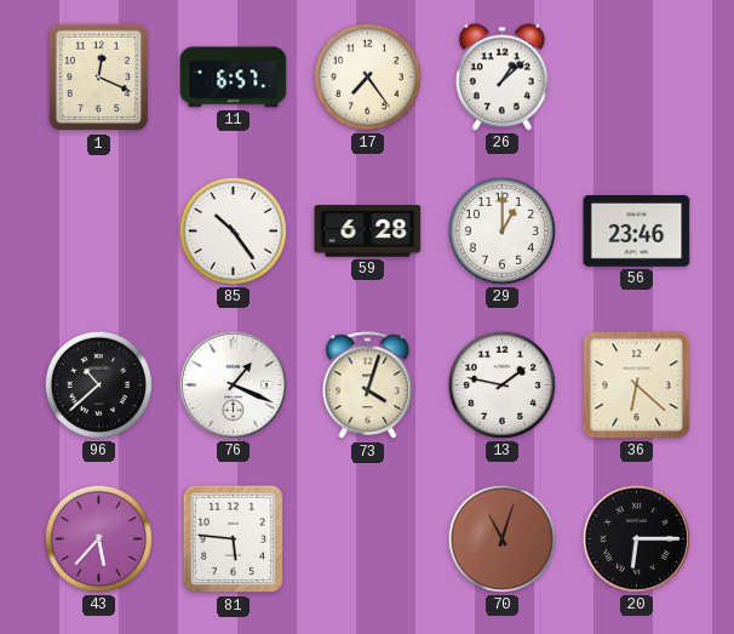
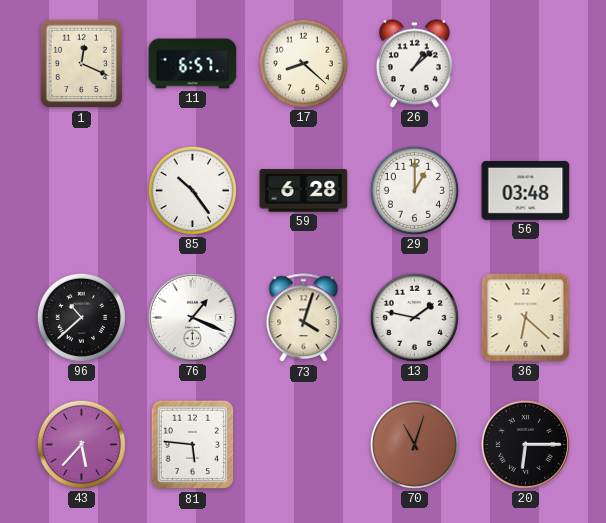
17: 7:24 -> 8:22
56: 23:46 -> 03:48
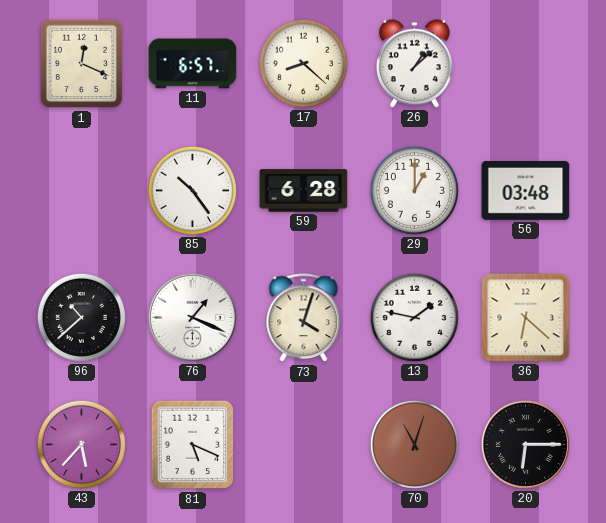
81: 5:46 -> 5:19
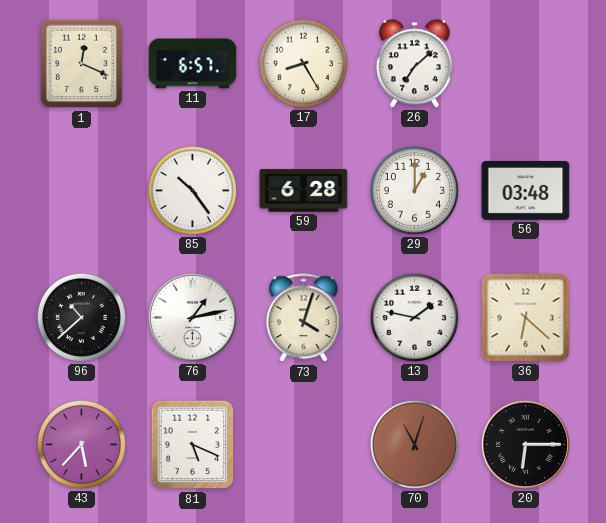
17: 8:22 -> 8:25
26: 1:08 -> 7:08
76: 1:19 -> 1:13
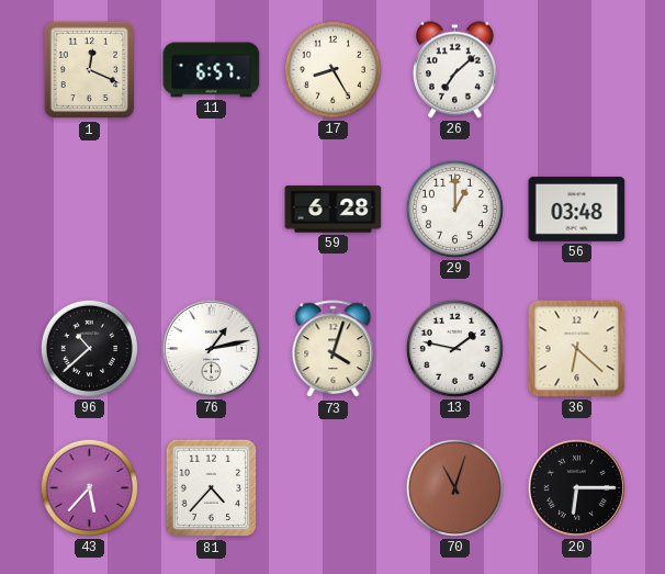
85: 10:24 -> none
81: 5:19 -> 4:37
